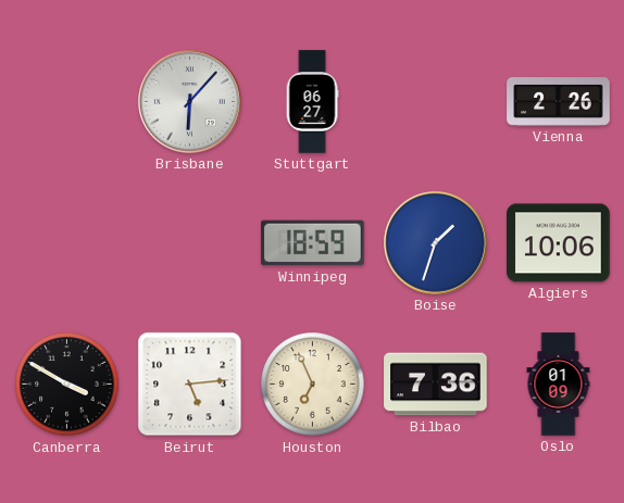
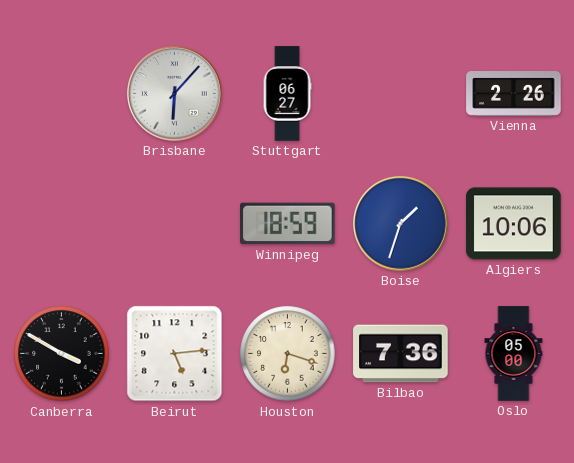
Houston: 6:56 -> 6:18
Oslo: 01:09 -> 05:00
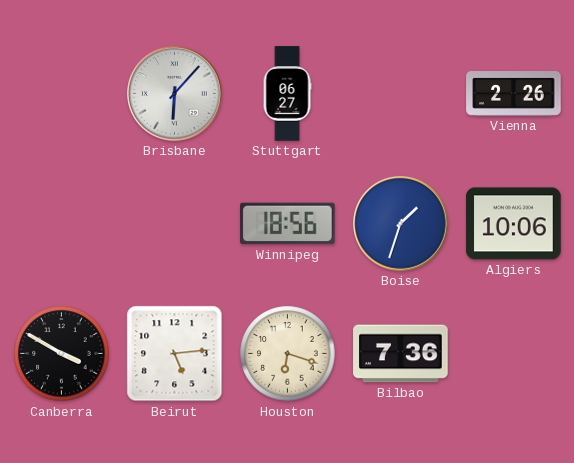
Winnipeg: 18:59 -> 18:56
Oslo: 05:00 -> none
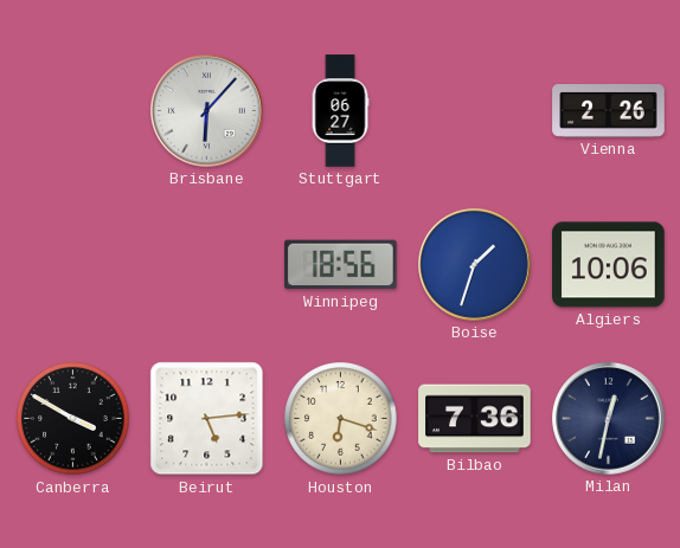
Milan: none -> 12:32
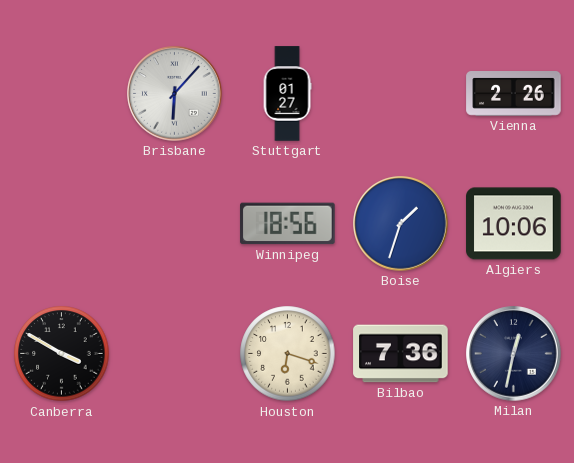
Stuttgart: 06:27 -> 01:27
Beirut: 5:14 -> none
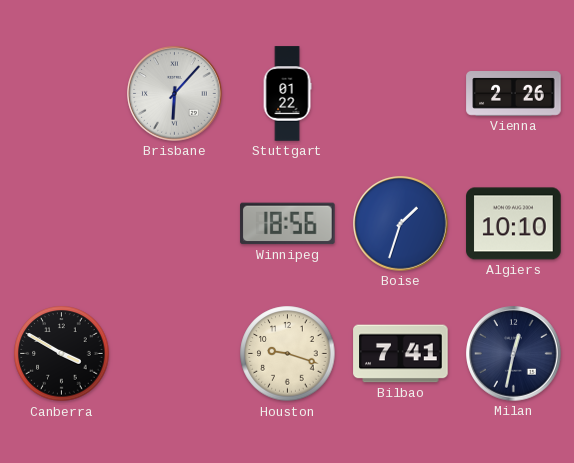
Stuttgart: 01:27 -> 01:22
Algiers: 10:06 -> 10:10
Houston: 6:18 -> 9:18
Bilbao: 7:36 -> 7:41
